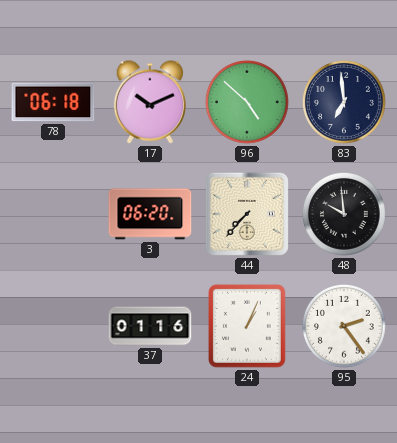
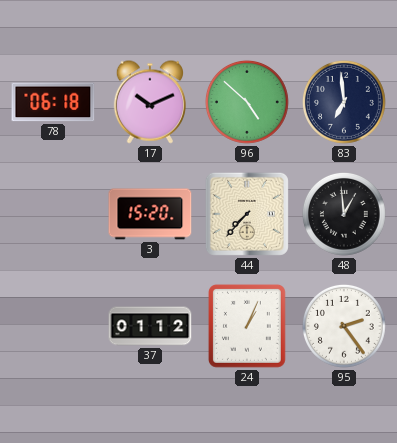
3: 06:20 -> 15:20
48: 9:59 -> 12:59
37: 01:16 -> 01:12
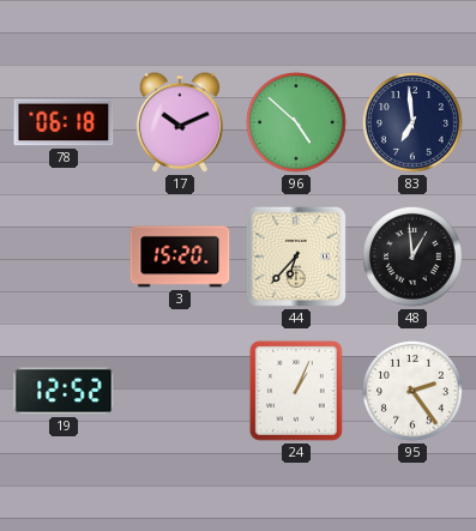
44: 7:37 -> 6:37
19: none -> 12:52
37: 01:12 -> none
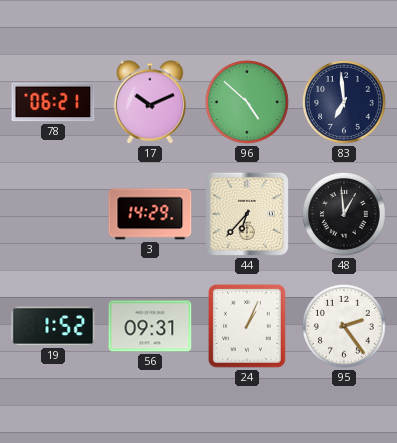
78: 06:18 -> 06:21
3: 15:20 -> 14:29
19: 12:52 -> 1:52
56: none -> 09:31
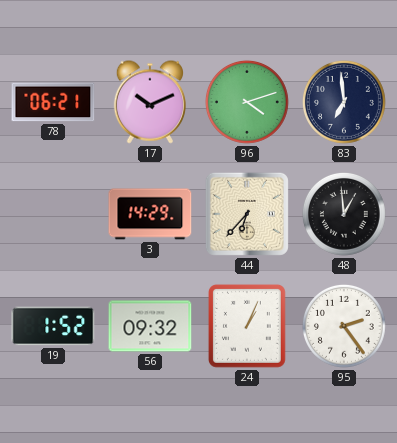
96: 4:52 -> 4:12
56: 09:31 -> 09:32
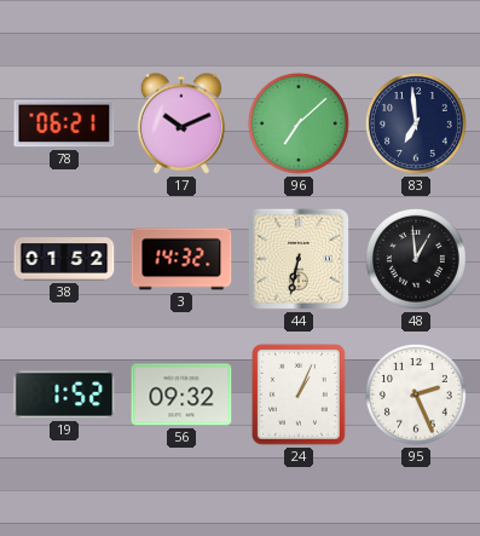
96: 4:12 -> 7:08
38: none -> 01:52
3: 14:29 -> 14:32
44: 6:37 -> 6:32
95: 2:24 -> 2:26
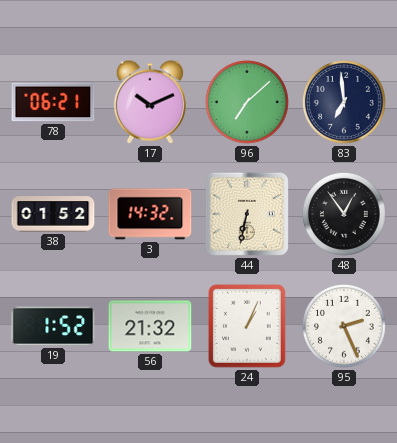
48: 12:59 -> 12:54
56: 09:32 -> 21:32
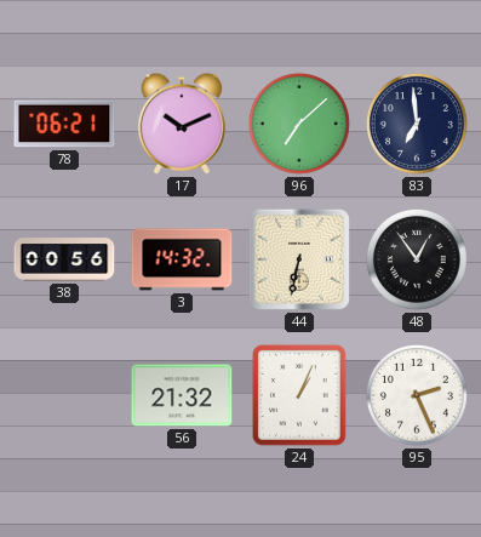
38: 01:52 -> 00:56
19: 1:52 -> none
